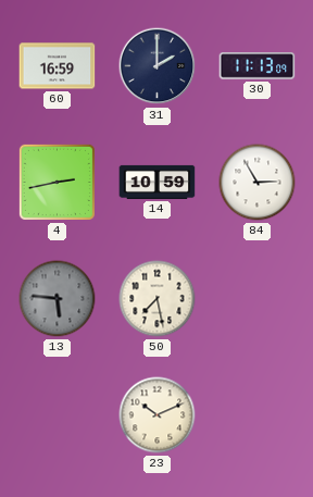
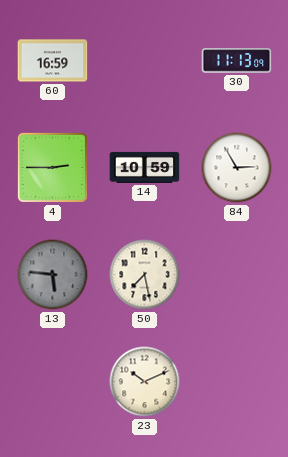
31: 2:00 -> none
4: 2:43 -> 2:45
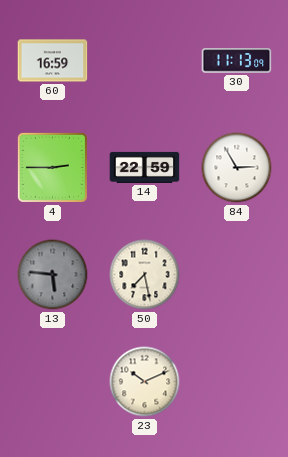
14: 10:59 -> 22:59
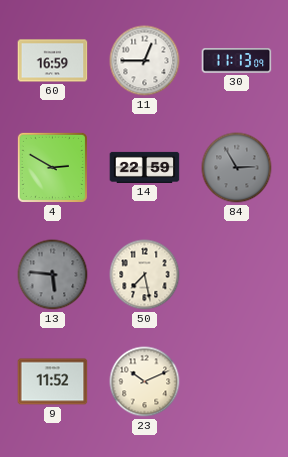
11: none -> 12:45
4: 2:45 -> 2:50
84 dial: white -> grey
9: none -> 11:52
